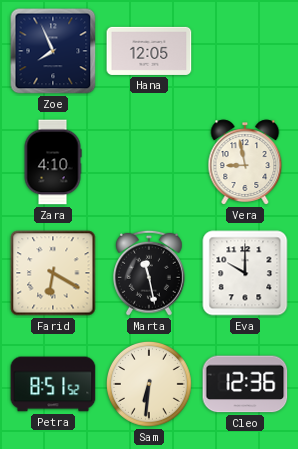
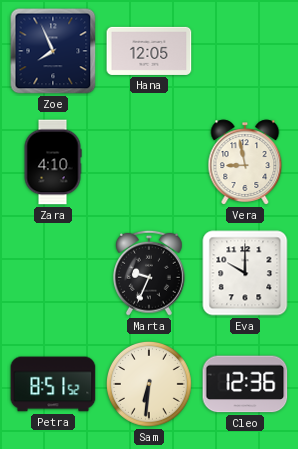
Farid: 6:20 -> none
Marta: 11:28 -> 9:34
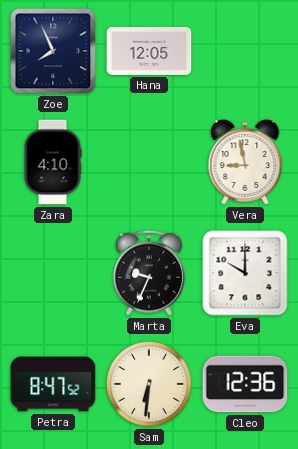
Petra: 8:51 -> 8:47
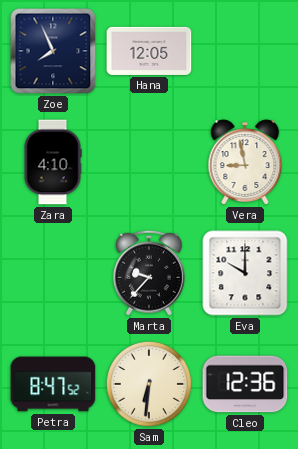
Marta: 9:34 -> 9:37
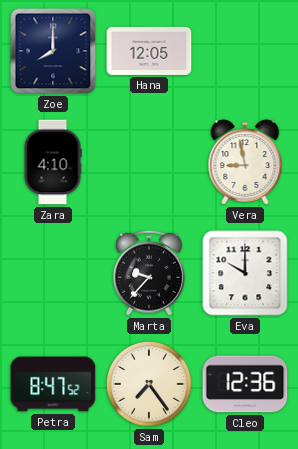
Zoe: 7:56 -> 8:00
Sam: 6:31 -> 7:24
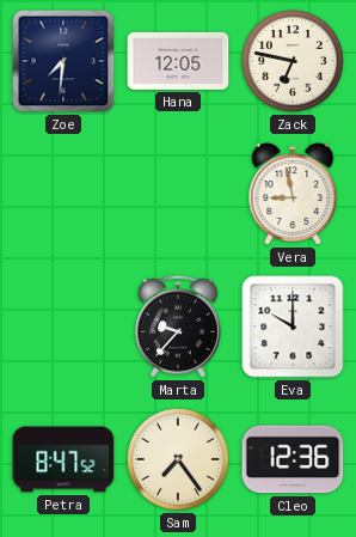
Zoe: 8:00 -> 7:31
Zack: none -> 6:47
Zara: 4:10 -> none
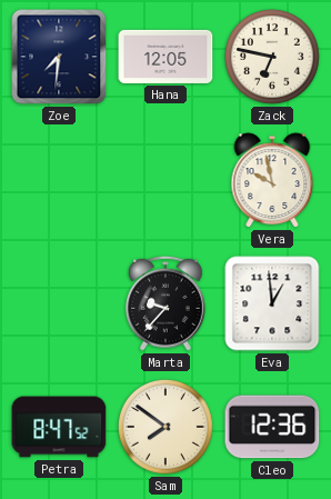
Vera: 8:58 -> 9:58
Eva: 10:00 -> 12:59
Sam: 7:24 -> 7:51
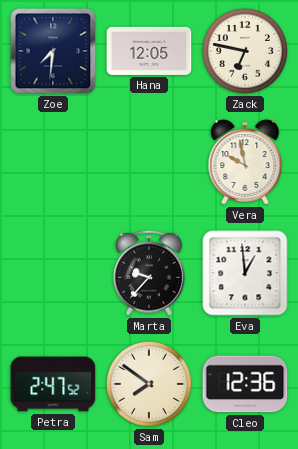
Petra: 8:47 -> 2:47
